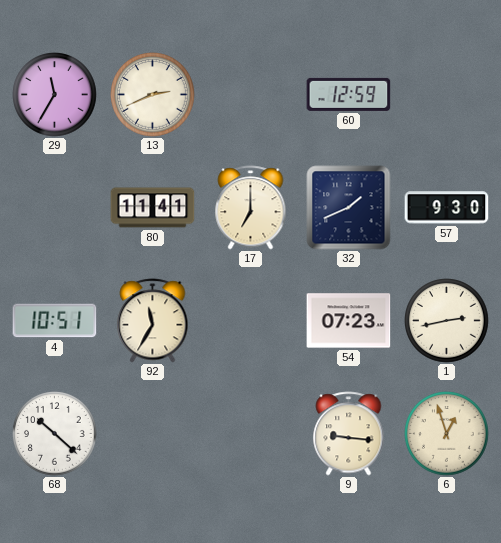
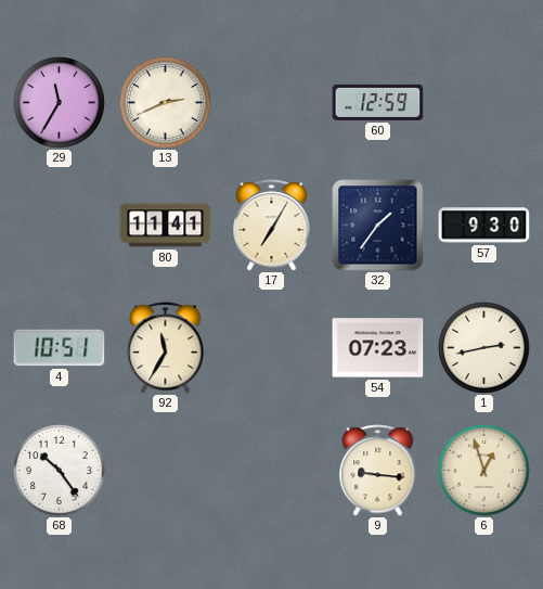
17: 7:00 -> 7:05
32: 1:41 -> 1:36
68: 10:22 -> 10:24
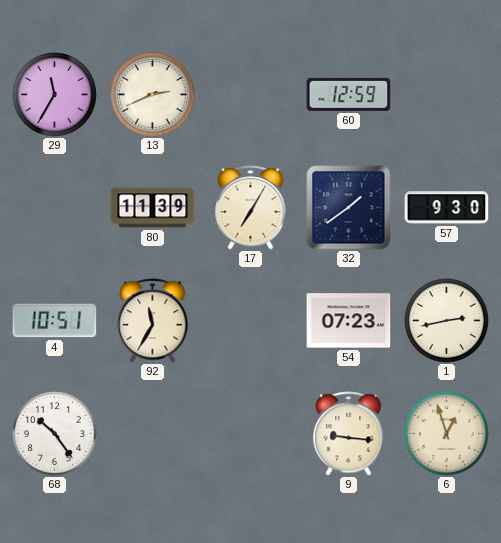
80: 11:41 -> 11:39
32: 1:36 -> 1:39
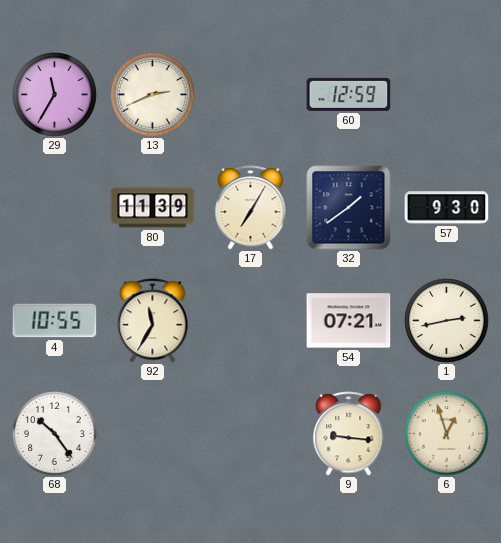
4: 10:51 -> 10:55
54: 07:23 -> 07:21
